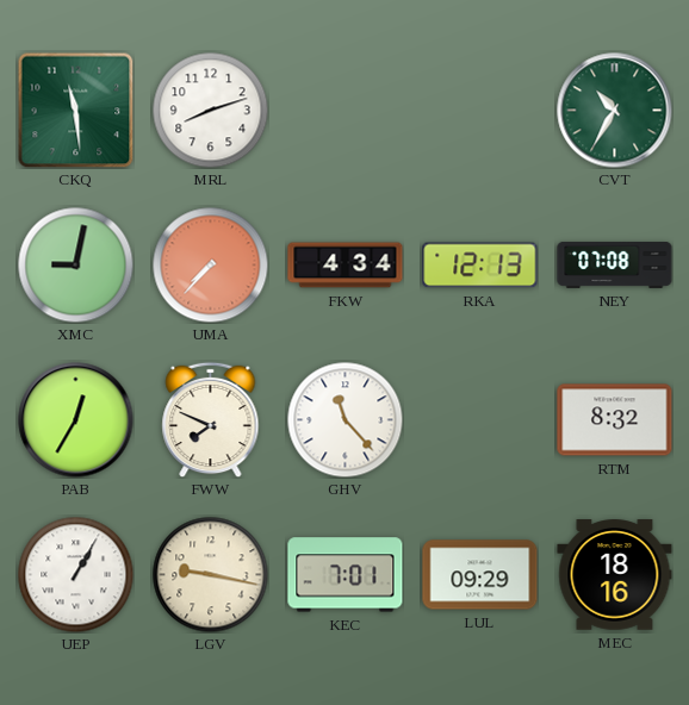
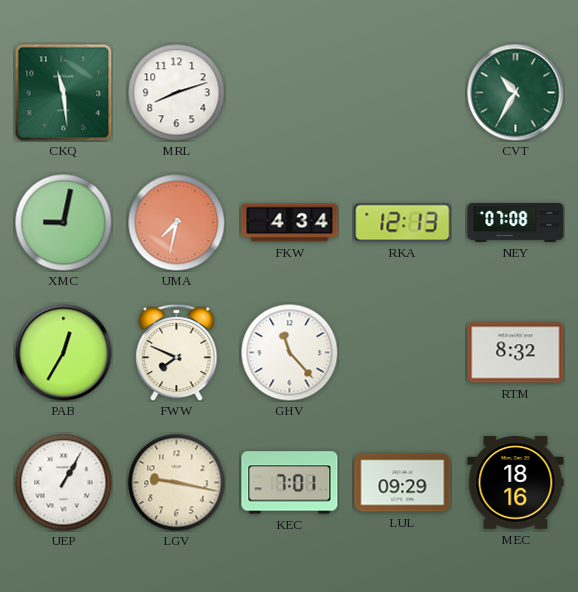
UMA: 7:37 -> 7:32
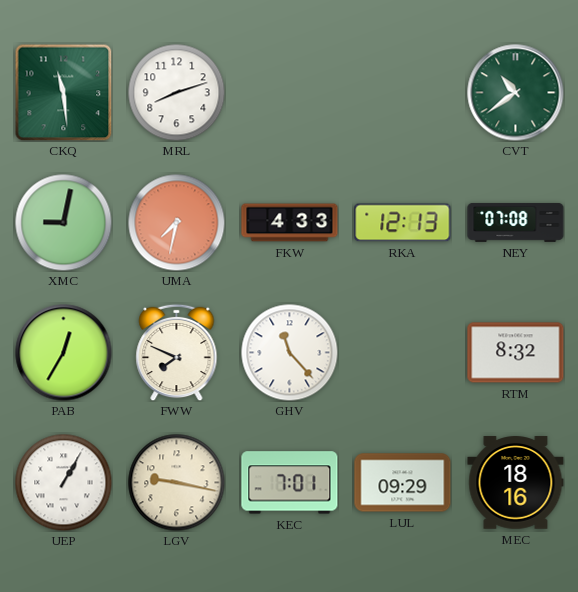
CVT: 10:35 -> 10:39
FKW: 4:34 -> 4:33
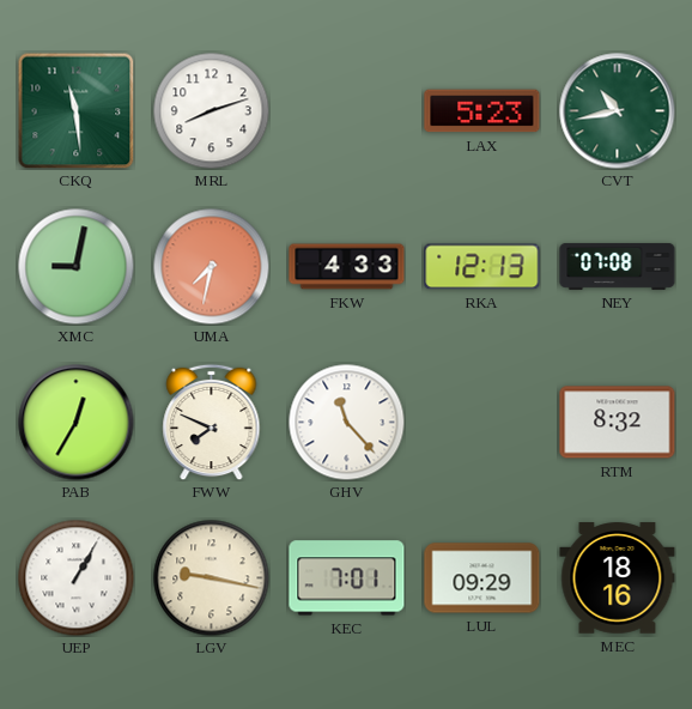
LAX: none -> 5:23
CVT: 10:39 -> 10:43
